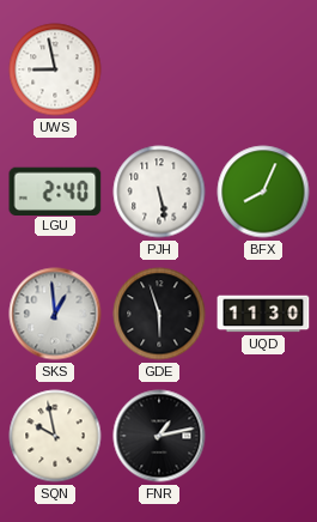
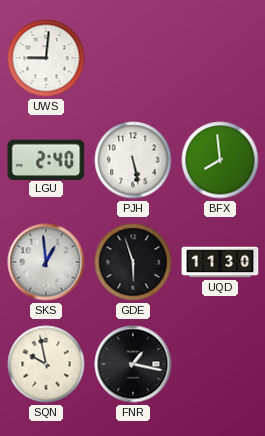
UWS: 8:58 -> 9:01
BFX: 8:04 -> 7:59
FNR: 1:13 -> 1:17
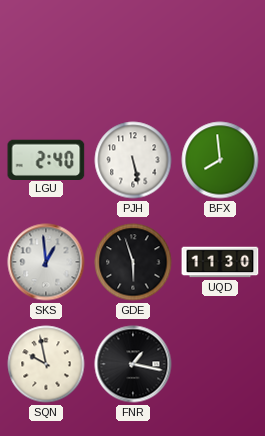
UWS: 9:01 -> none
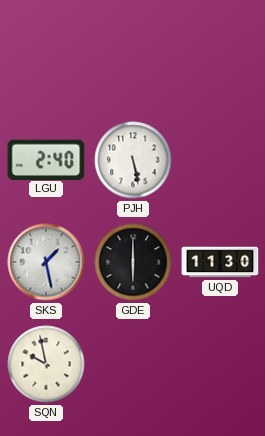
BFX: 7:59 -> none
SKS: 12:59 -> 1:28
GDE: 5:57 -> 6:00
FNR: 1:17 -> none
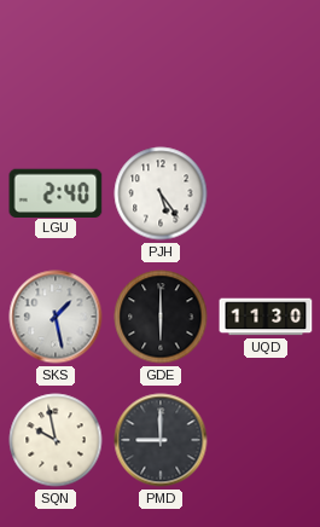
PJH: 5:28 -> 5:24
PMD: none -> 9:00
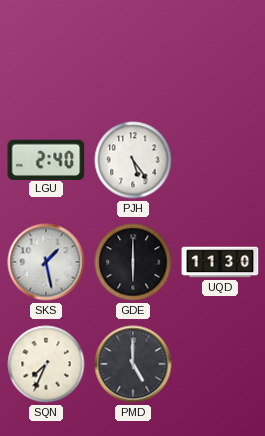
SQN: 9:58 -> 7:34
PMD: 9:00 -> 5:00
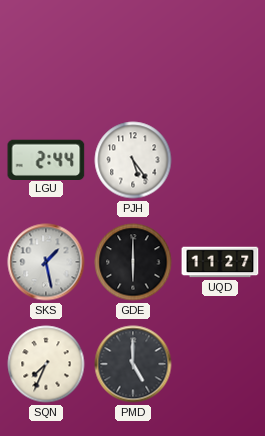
LGU: 2:40 -> 2:44
UQD: 11:30 -> 11:27
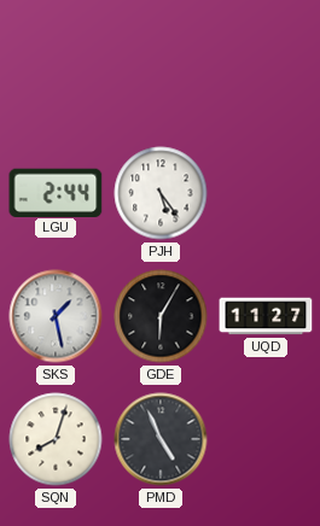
GDE: 6:00 -> 6:05
SQN: 7:34 -> 8:03
PMD: 5:00 -> 4:56
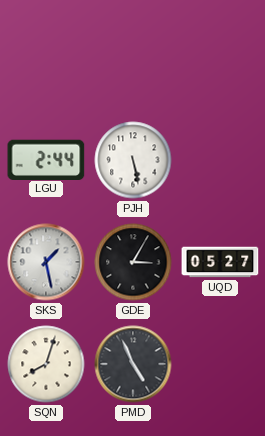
PJH: 5:24 -> 5:28
GDE: 6:05 -> 3:05
UQD: 11:27 -> 05:27
